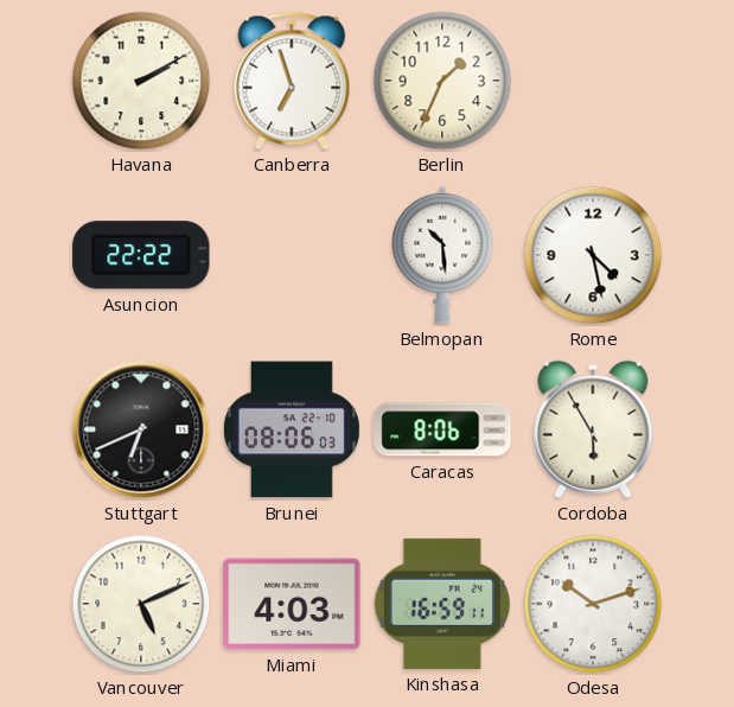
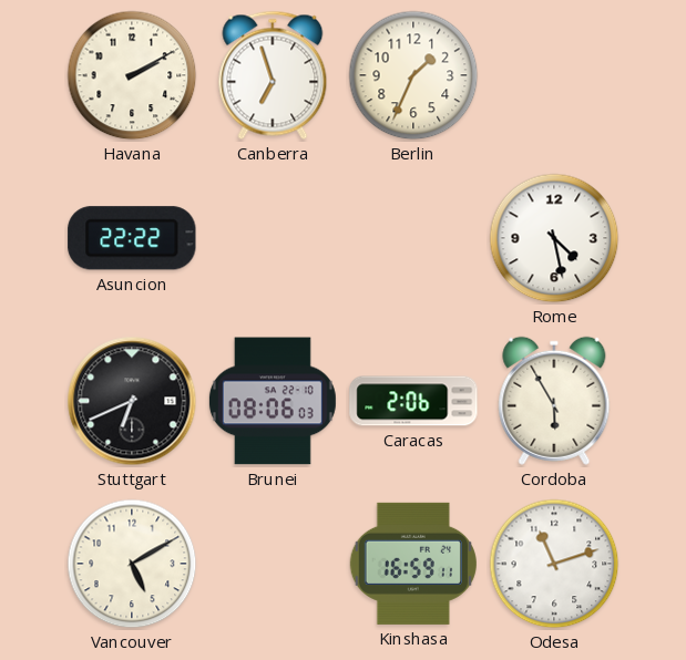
Belmopan: 10:29 -> none
Caracas: 8:06 -> 2:06
Vancouver: 5:11 -> 5:10
Miami: 4:03 -> none
Odesa: 10:12 -> 11:12
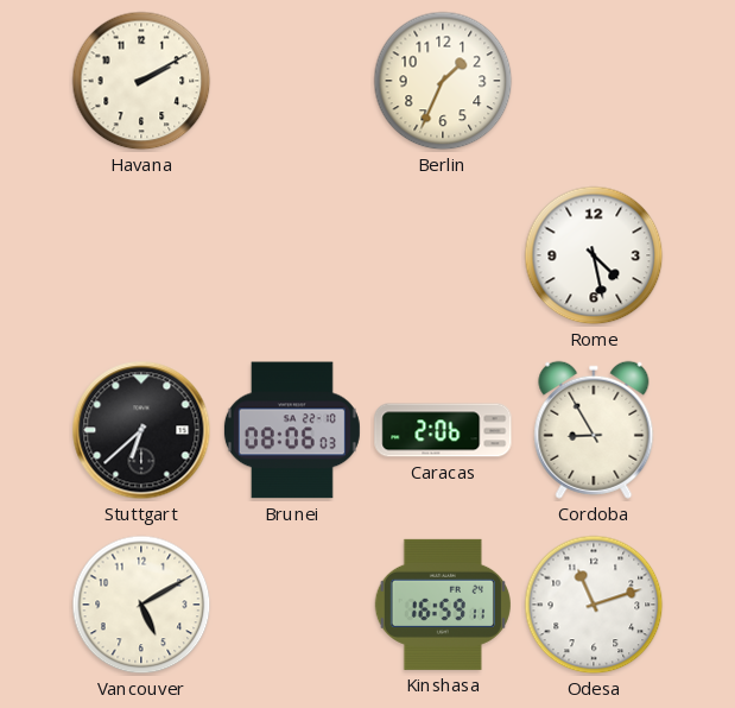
Canberra: 6:57 -> none
Asuncion: 22:22 -> none
Stuttgart: 6:41 -> 6:38
Cordoba: 5:55 -> 8:55
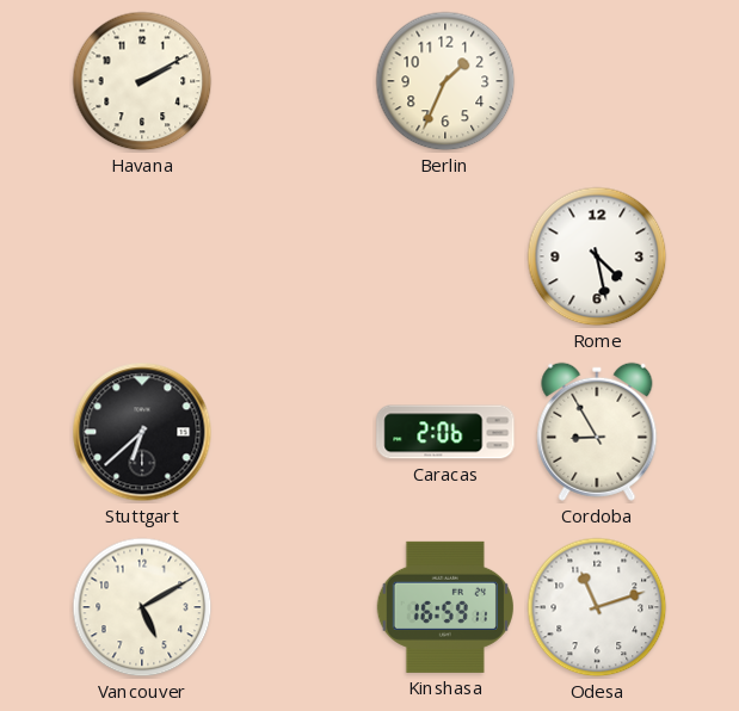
Brunei: 08:06 -> none
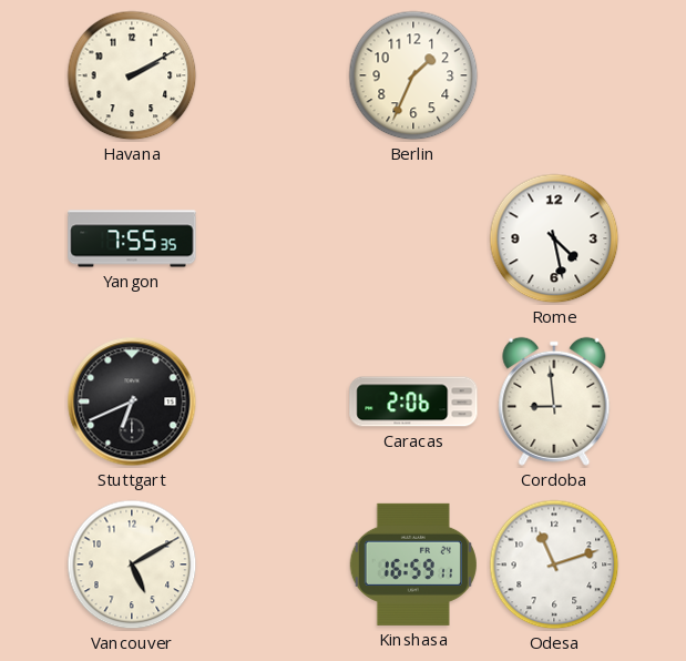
Yangon: none -> 7:55
Stuttgart: 6:38 -> 6:41
Cordoba: 8:55 -> 8:59
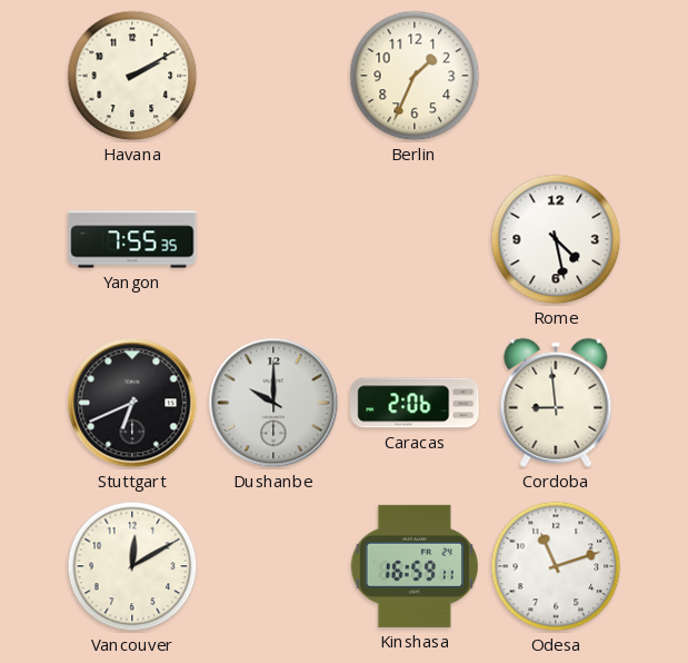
Dushanbe: none -> 10:00
Vancouver: 5:10 -> 12:10
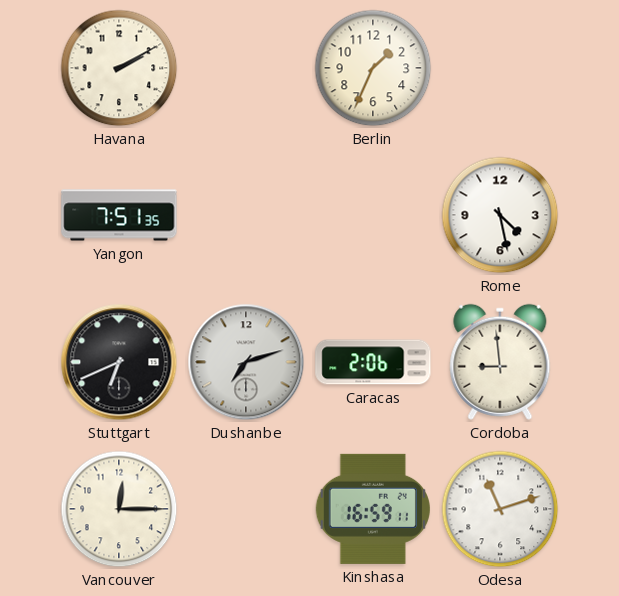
Yangon: 7:55 -> 7:51
Dushanbe: 10:00 -> 7:12
Vancouver: 12:10 -> 12:15
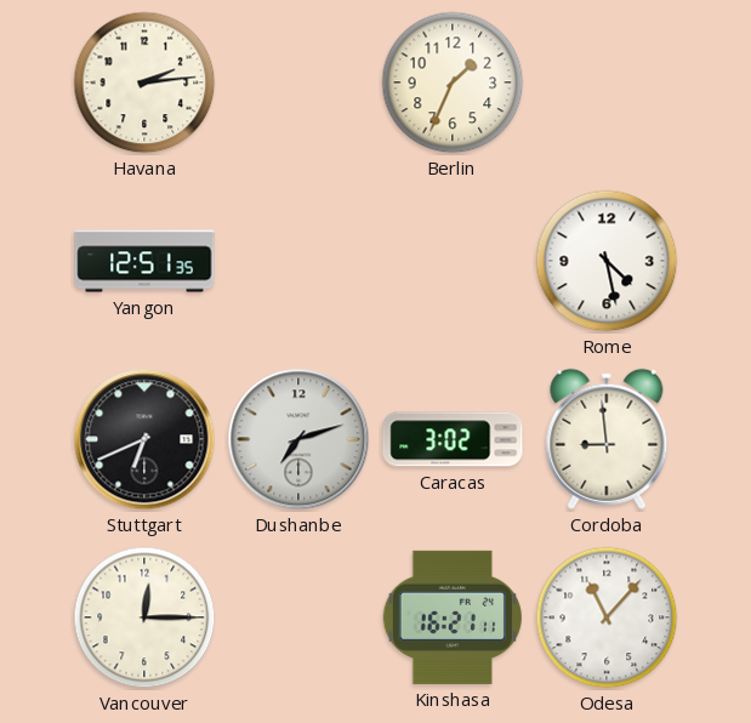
Havana: 2:10 -> 2:14
Yangon: 7:51 -> 12:51
Caracas: 2:06 -> 3:02
Kinshasa: 16:59 -> 16:21
Odesa: 11:12 -> 11:07
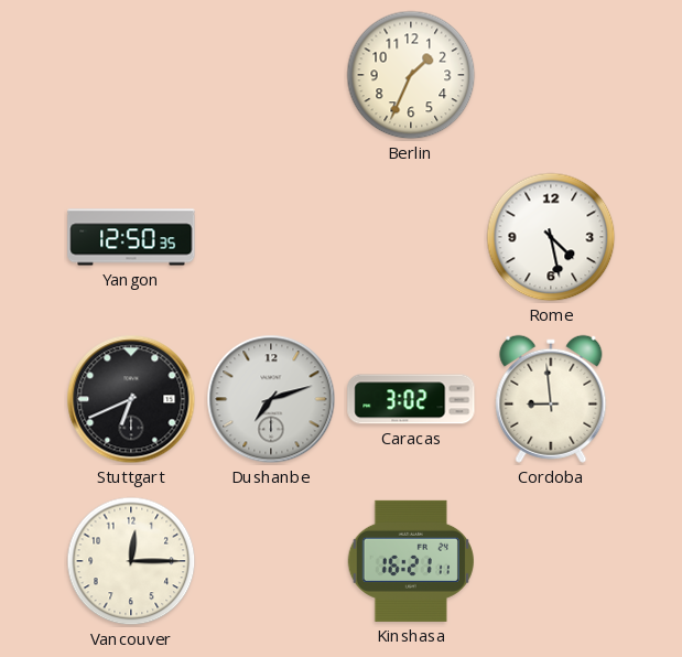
Havana: 2:14 -> none
Yangon: 12:51 -> 12:50
Odesa: 11:07 -> none
